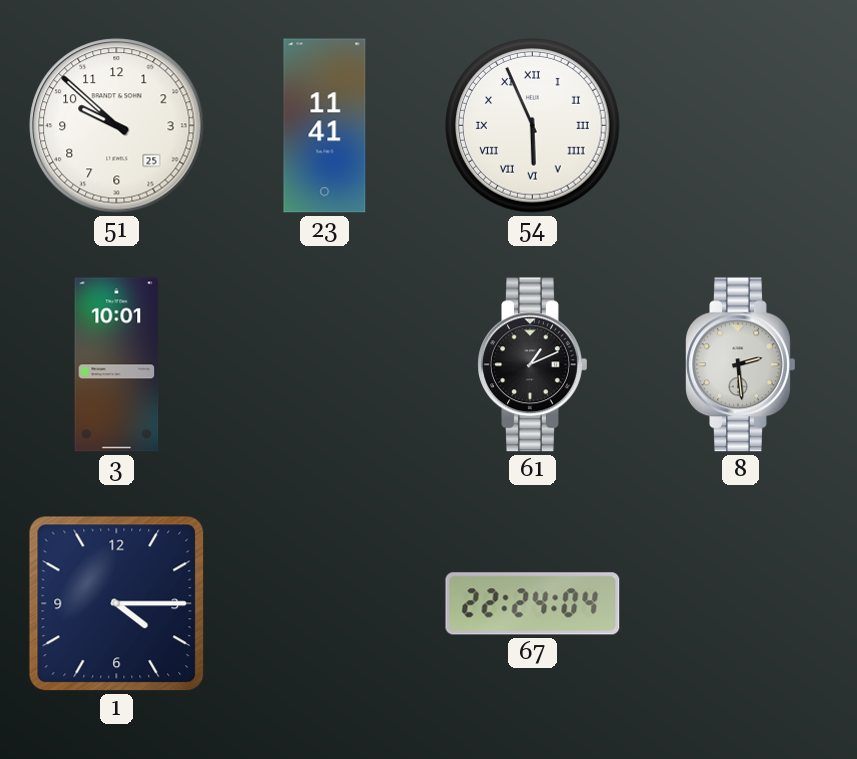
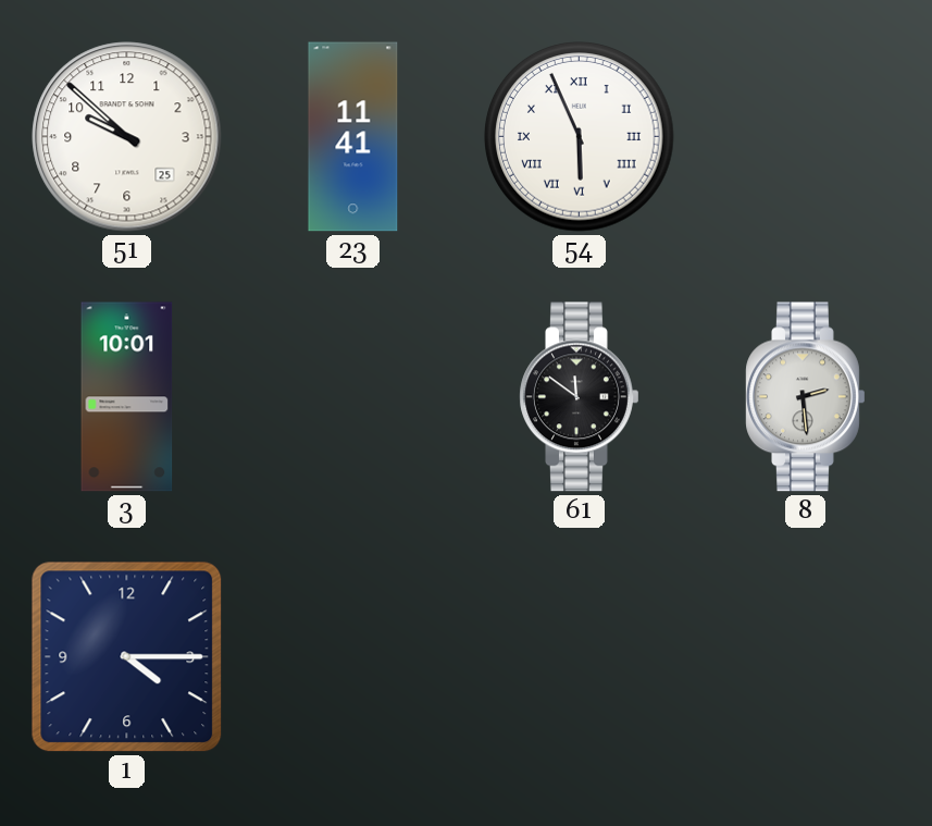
61: 1:11 -> 11:51
67: 22:24 -> none
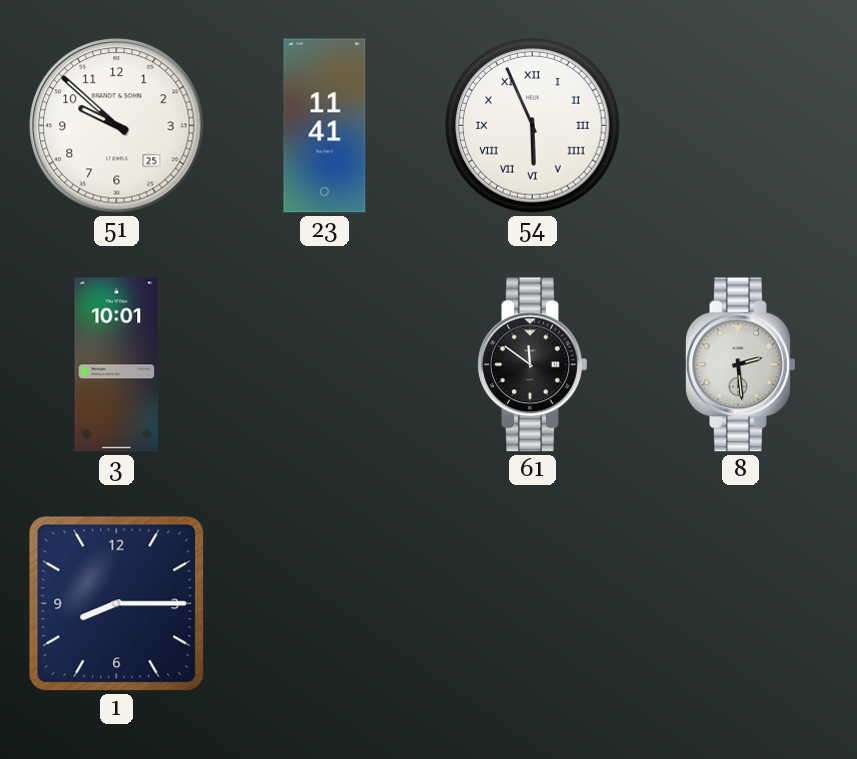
1: 4:15 -> 8:15
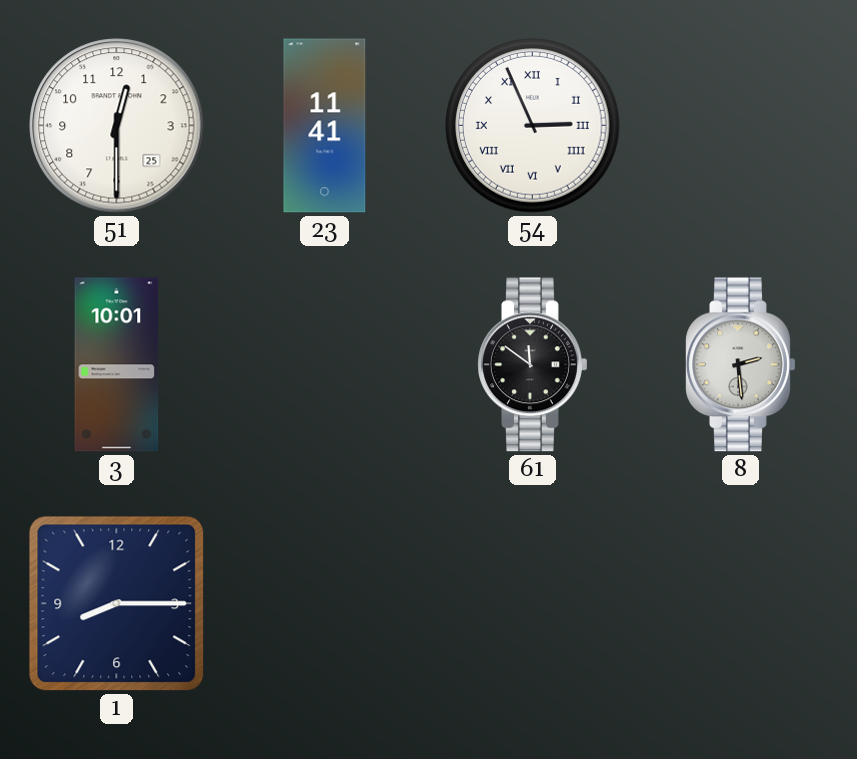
51: 9:52 -> 12:30
54: 5:56 -> 2:56
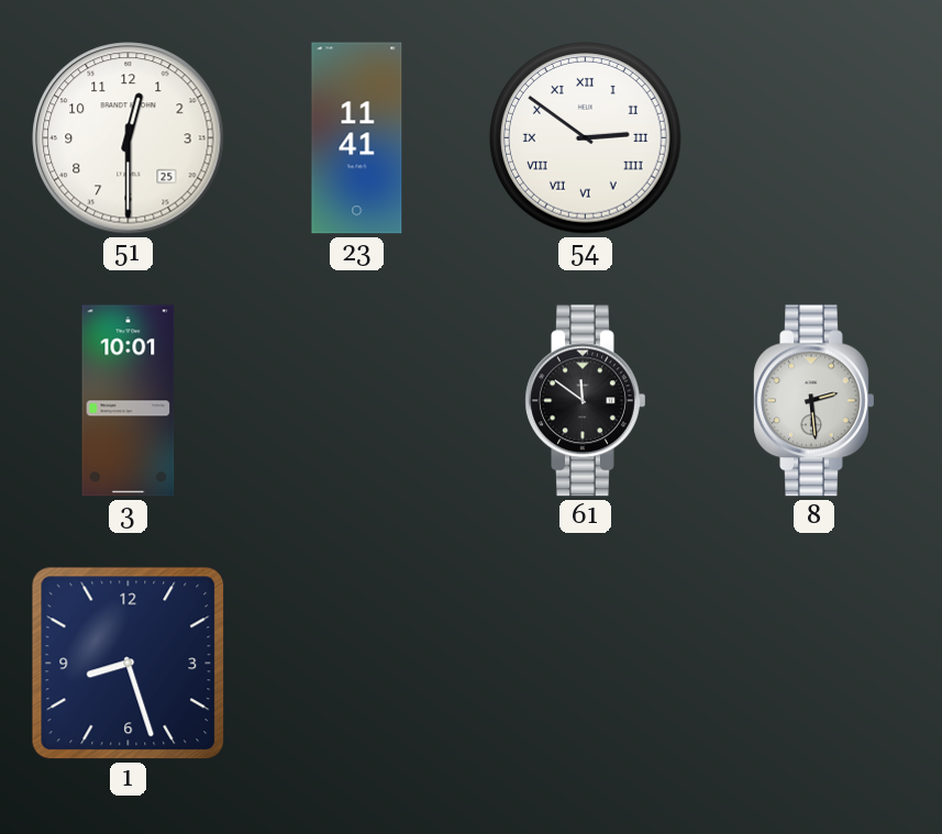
54: 2:56 -> 2:51
1: 8:15 -> 8:27
